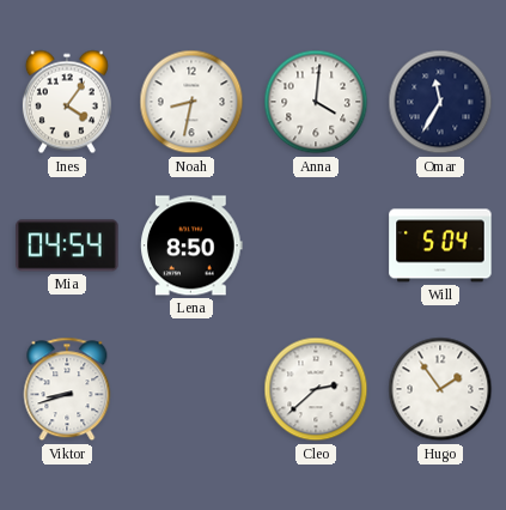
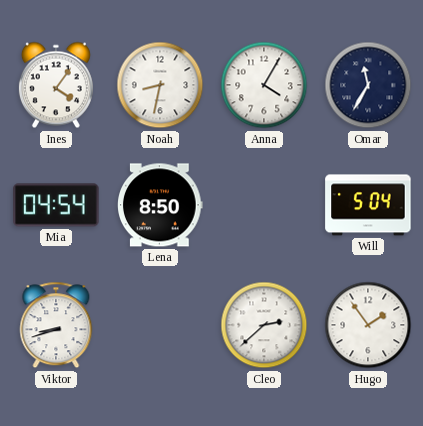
Anna: 4:01 -> 4:05
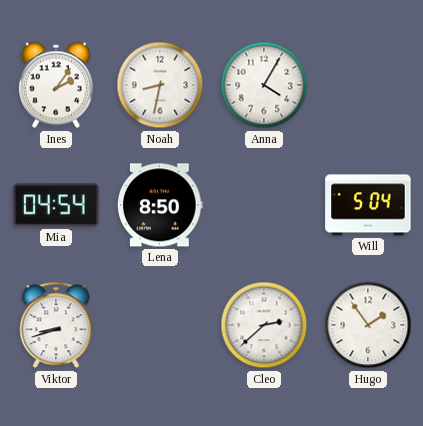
Ines: 4:06 -> 2:06
Omar: 11:35 -> none
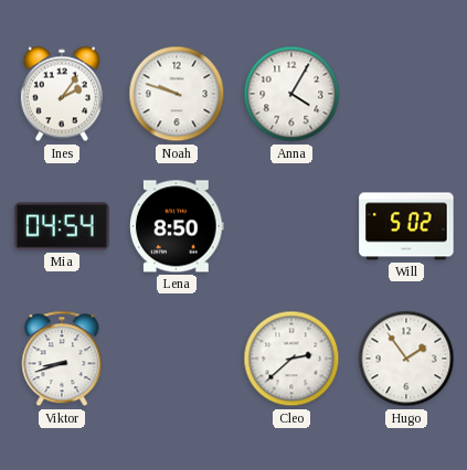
Noah: 8:32 -> 9:48
Will: 5:04 -> 5:02
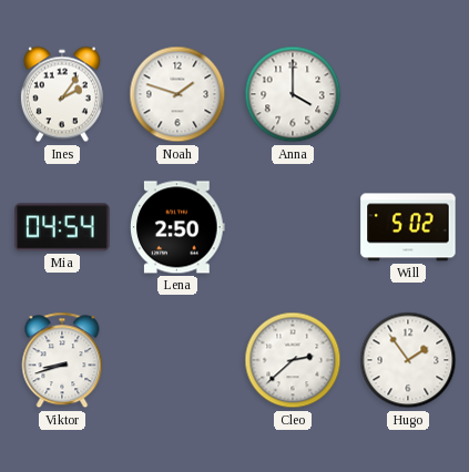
Noah: 9:48 -> 1:48
Anna: 4:05 -> 4:00
Lena: 8:50 -> 2:50
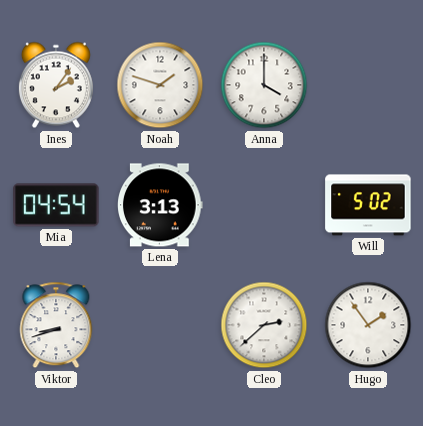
Lena: 2:50 -> 3:13
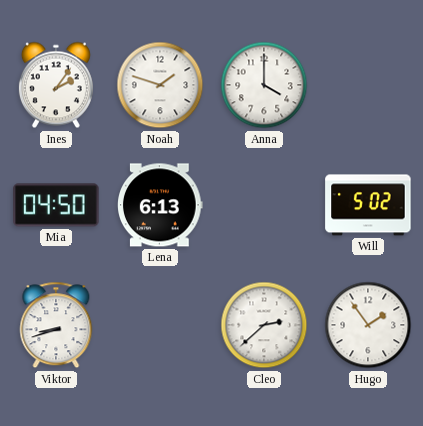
Mia: 04:54 -> 04:50
Lena: 3:13 -> 6:13
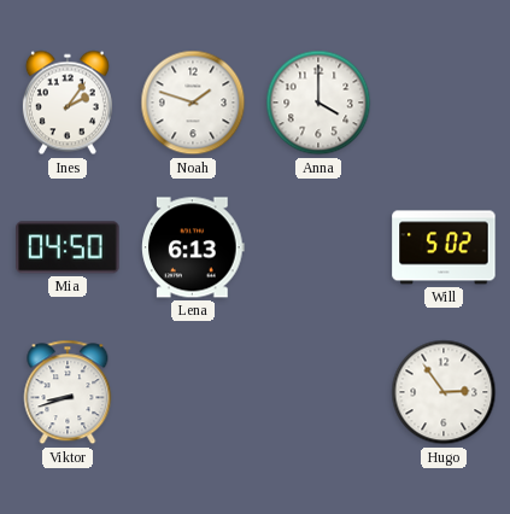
Cleo: 2:38 -> none
Hugo: 1:54 -> 2:54
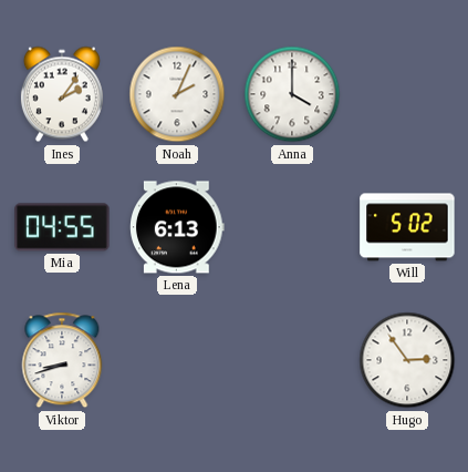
Noah: 1:48 -> 2:04
Mia: 04:50 -> 04:55
